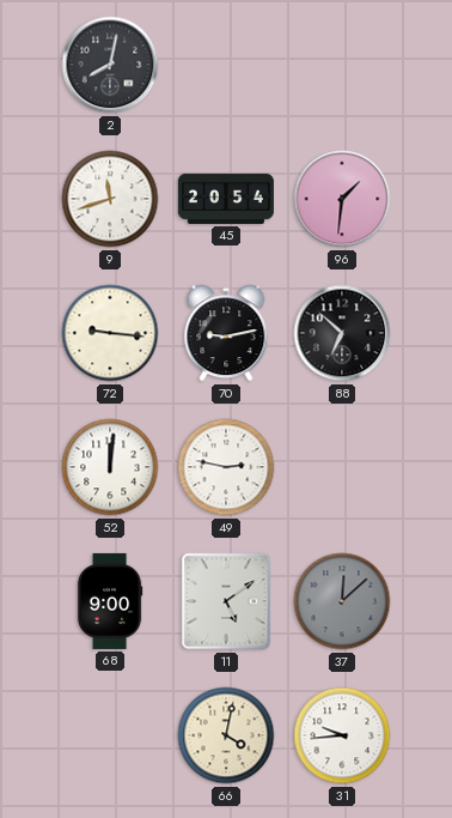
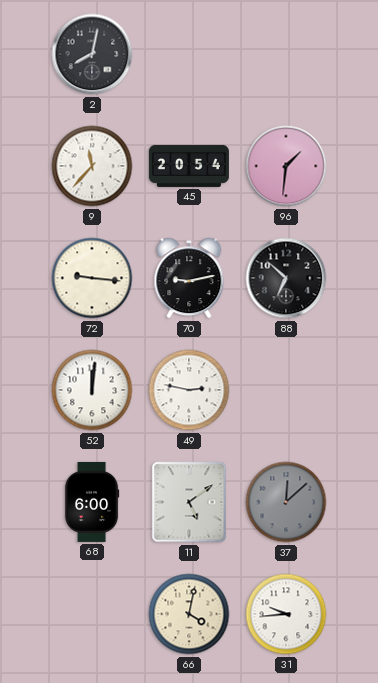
9: 11:42 -> 11:37
68: 9:00 -> 6:00
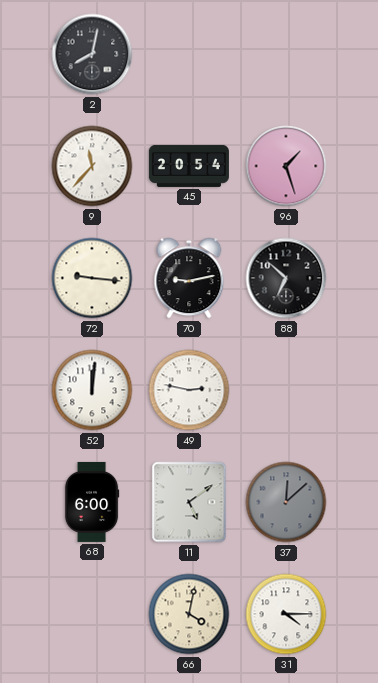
96: 1:31 -> 1:27
31: 9:44 -> 4:15
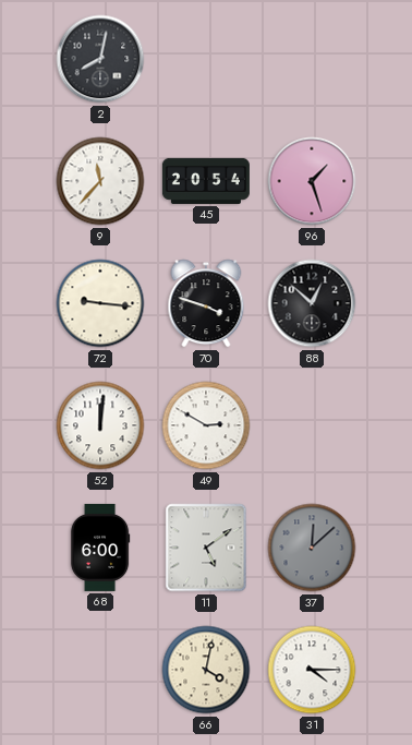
70: 9:13 -> 3:48
88: 6:52 -> 12:52
49: 2:47 -> 2:50
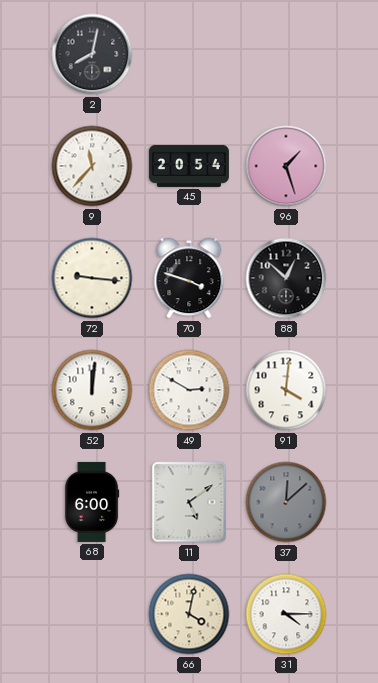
91: none -> 4:01
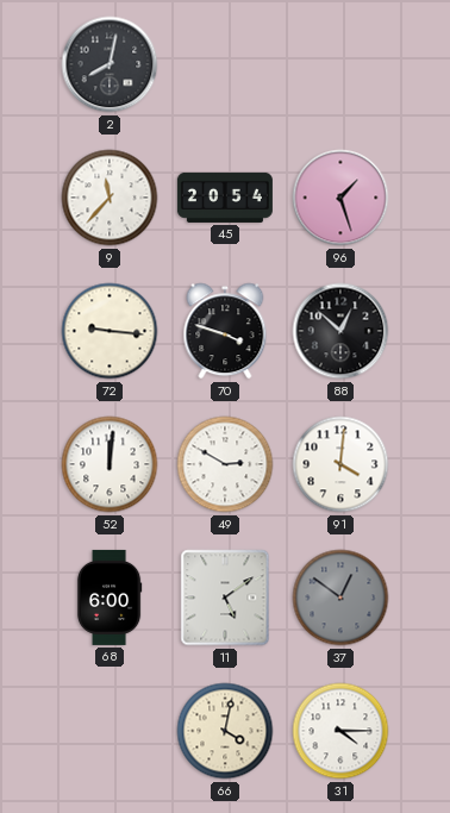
37: 12:08 -> 12:51
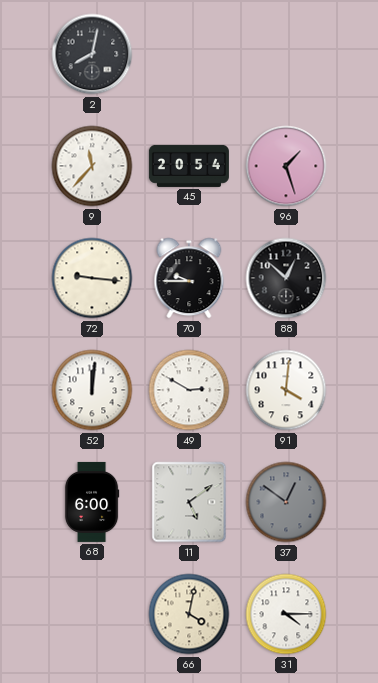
70: 3:48 -> 9:45
